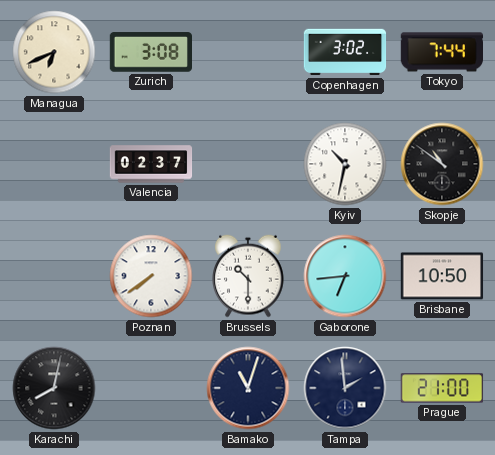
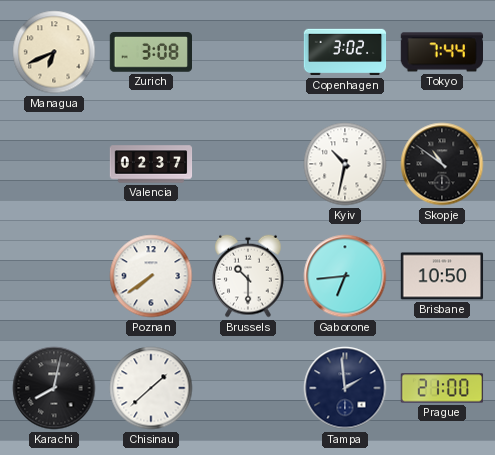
Chisinau: none -> 1:38
Bamako: 11:03 -> none
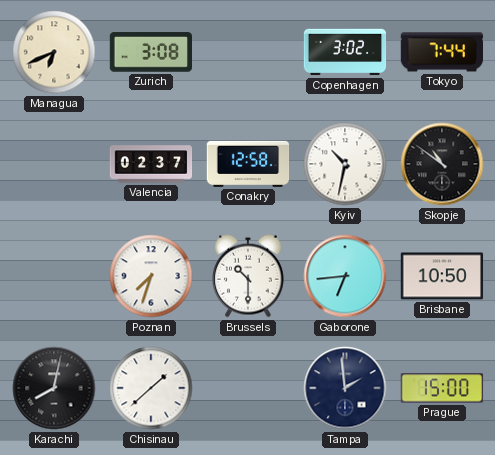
Conakry: none -> 12:58
Poznan: 7:39 -> 7:33
Prague: 21:00 -> 15:00
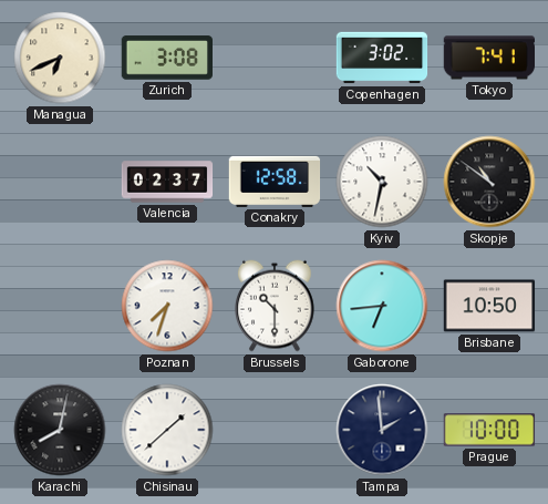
Tokyo: 7:44 -> 7:41
Prague: 15:00 -> 10:00
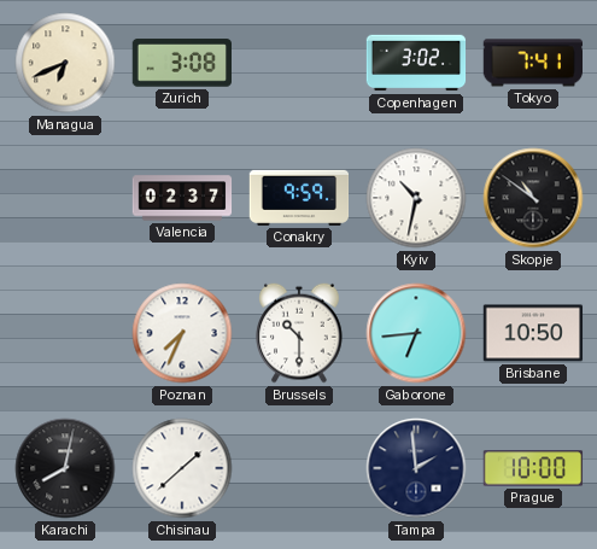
Conakry: 12:58 -> 9:59
Poznan: 7:33 -> 7:34
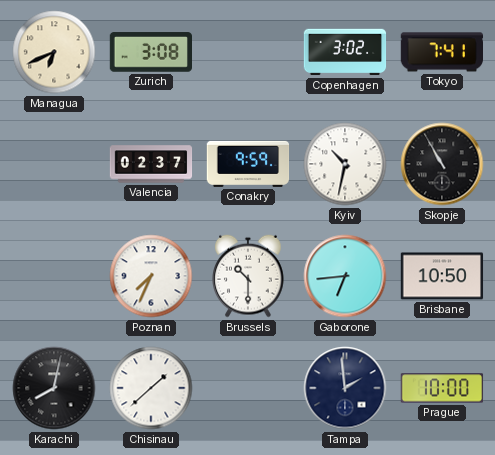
Skopje: 10:51 -> 10:55
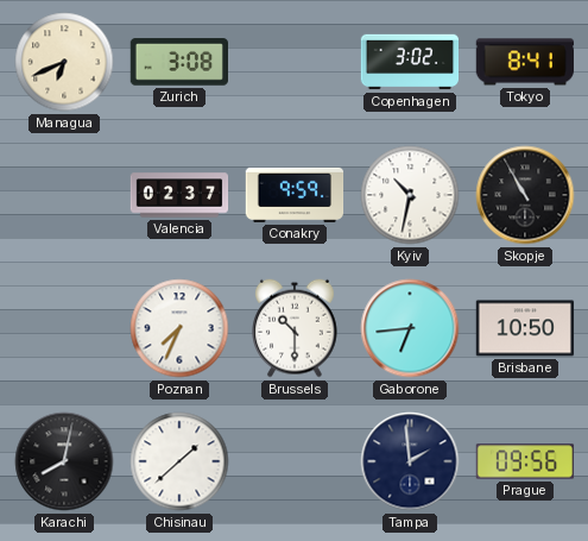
Tokyo: 7:41 -> 8:41
Prague: 10:00 -> 09:56
